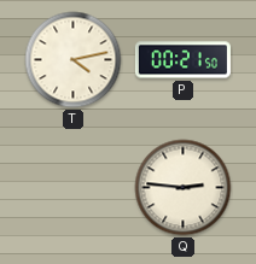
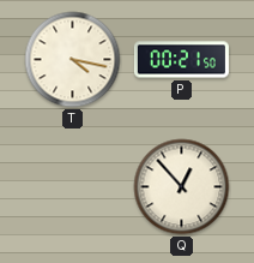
T: 4:13 -> 4:17
Q: 2:46 -> 12:53
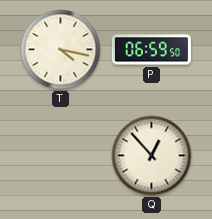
P: 00:21 -> 06:59
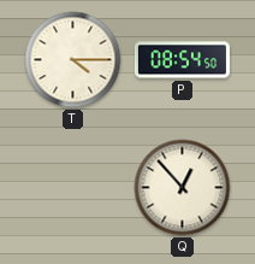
T: 4:17 -> 4:15
P: 06:59 -> 08:54
